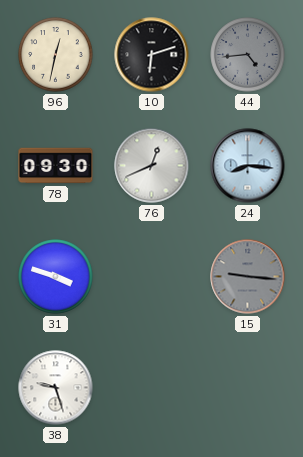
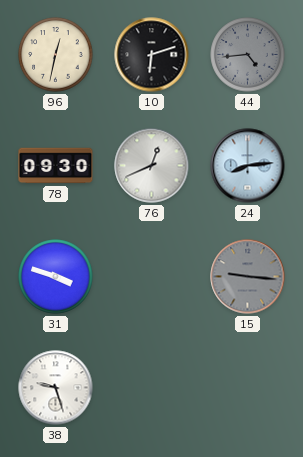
24: 8:16 -> 8:14
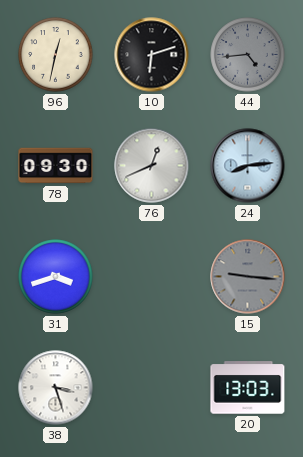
31: 3:48 -> 3:42
38: 9:27 -> 3:27
20: none -> 13:03
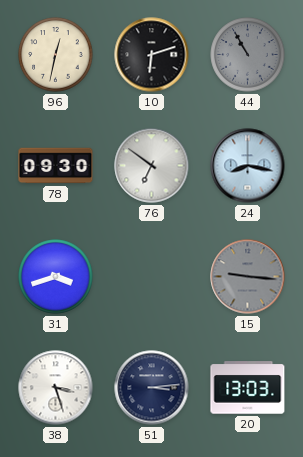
44: 4:44 -> 10:55
76: 12:41 -> 6:51
24: 8:14 -> 8:17
51: none -> 3:14
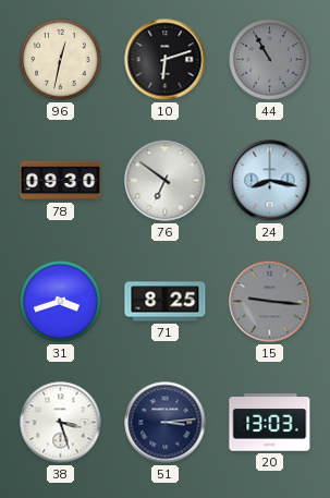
71: none -> 8:25
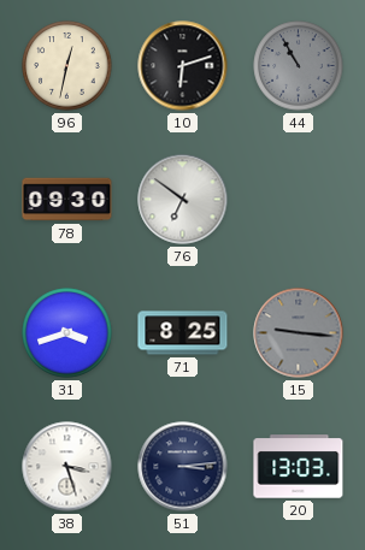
24: 8:17 -> none
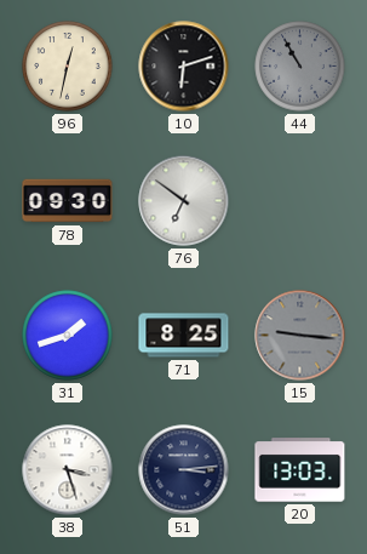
31: 3:42 -> 1:42
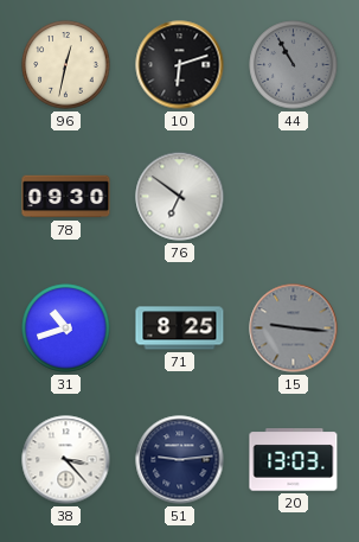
31: 1:42 -> 10:42
38: 3:27 -> 3:23
51: 3:14 -> 9:14
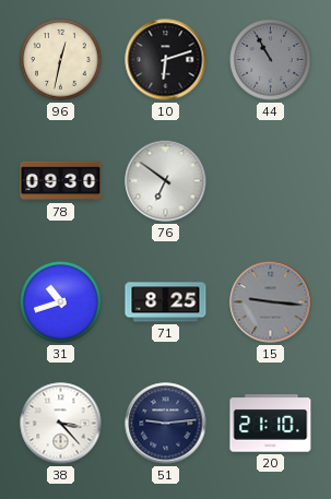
20: 13:03 -> 21:10
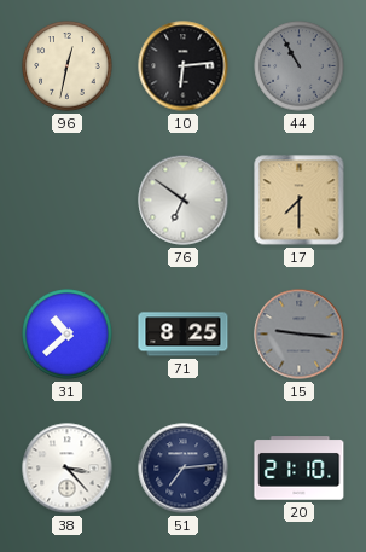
10: 6:12 -> 6:14
78: 09:30 -> none
17: none -> 7:30
31: 10:42 -> 10:38
51: 9:14 -> 7:14
